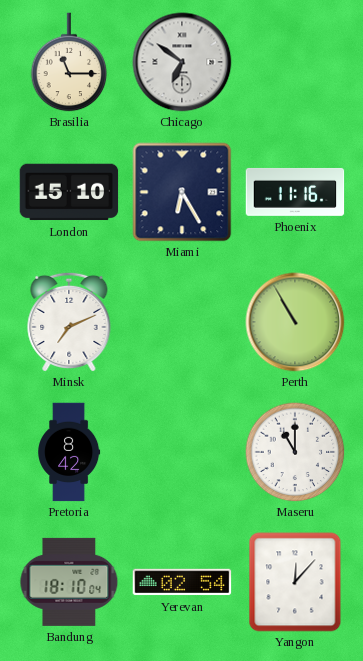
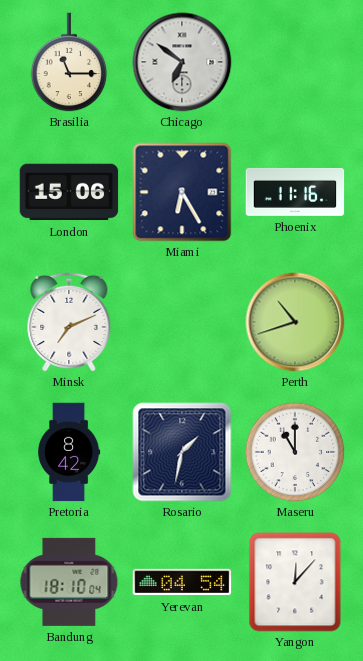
London: 15:10 -> 15:06
Perth: 10:55 -> 10:42
Rosario: none -> 1:32
Yerevan: 02:54 -> 04:54
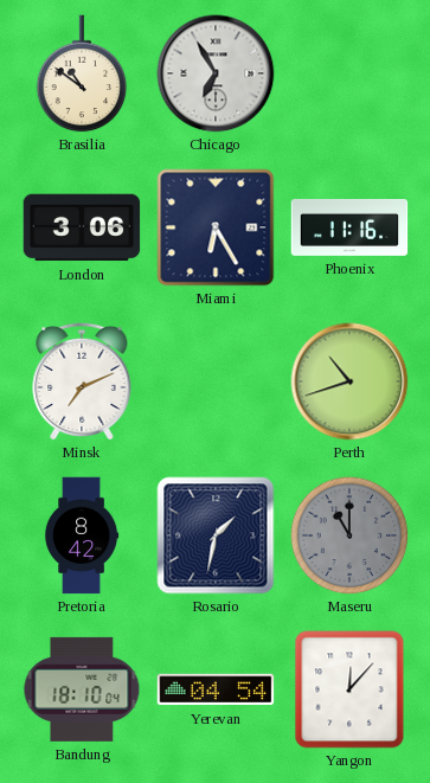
Brasilia: 11:15 -> 10:51
Chicago: 6:51 -> 6:55
London: 15:06 -> 3:06
Maseru dial: white -> grey
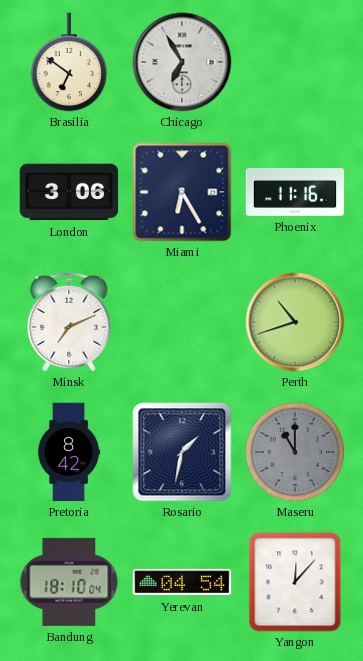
Brasilia: 10:51 -> 6:51
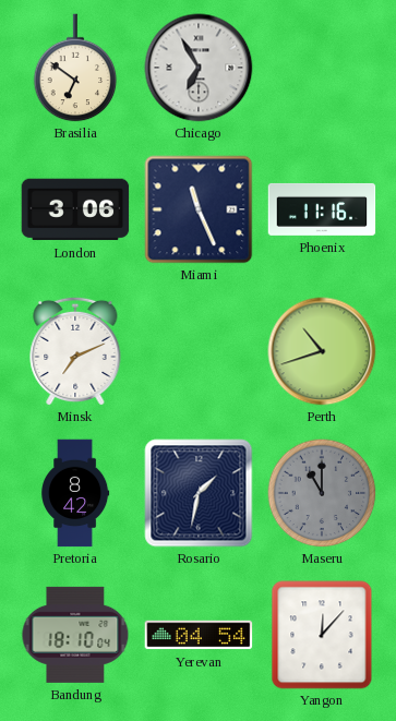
Miami: 6:25 -> 11:26
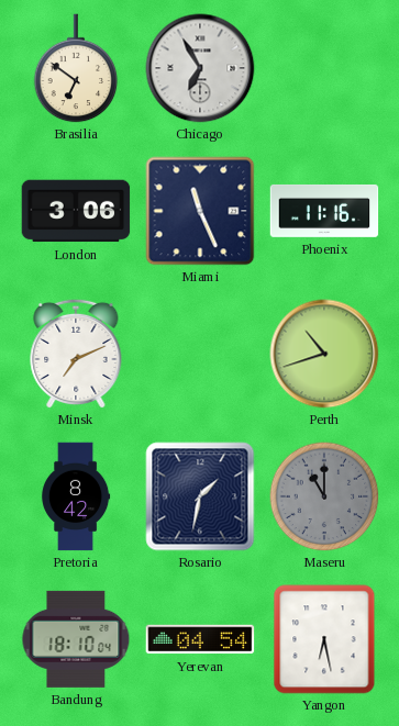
Yangon: 12:07 -> 6:28
